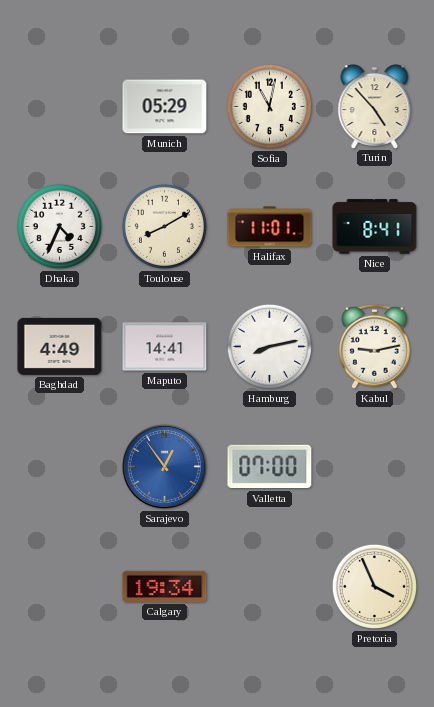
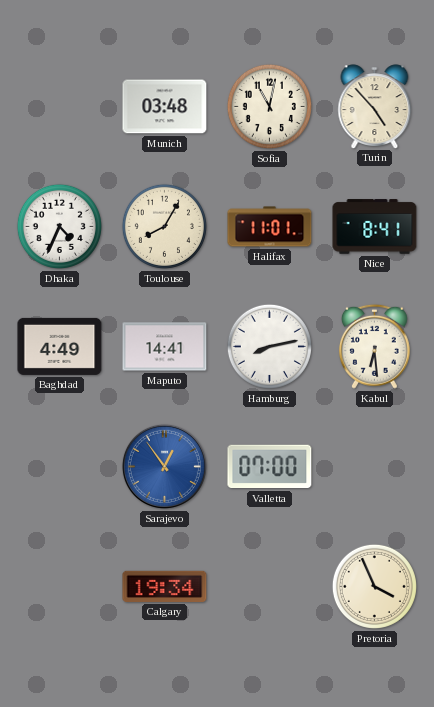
Munich: 05:29 -> 03:48
Toulouse: 8:10 -> 8:05
Kabul: 9:13 -> 6:29
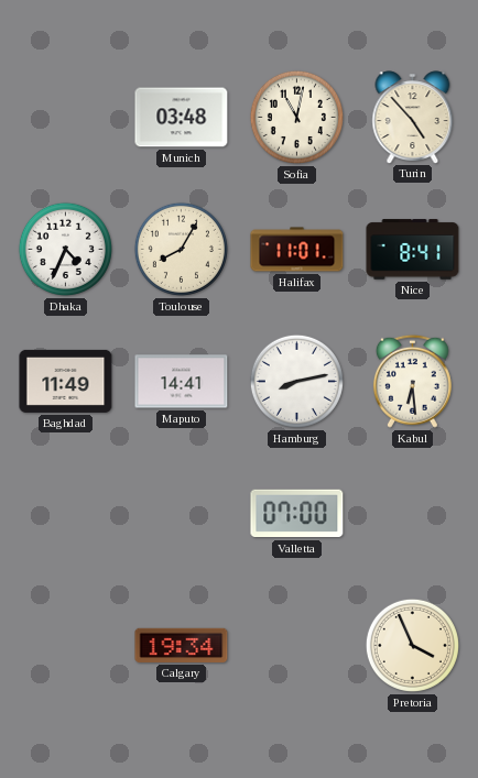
Baghdad: 4:49 -> 11:49
Sarajevo: 12:54 -> none
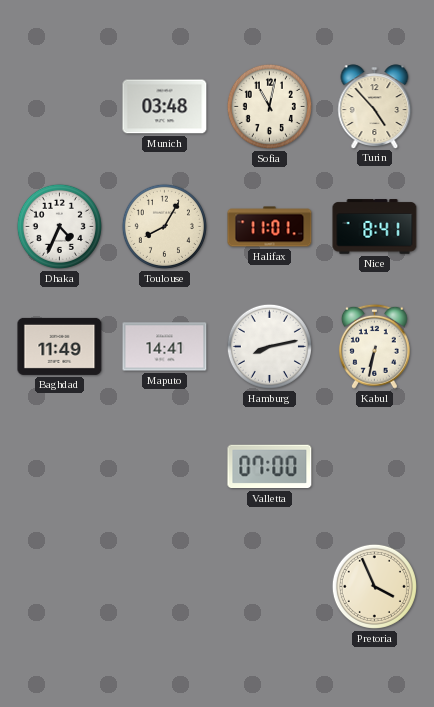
Kabul: 6:29 -> 6:32
Calgary: 19:34 -> none
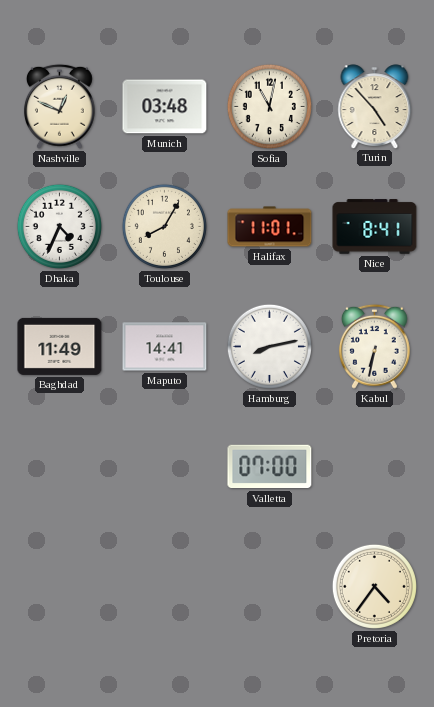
Nashville: none -> 12:49
Pretoria: 3:56 -> 4:36
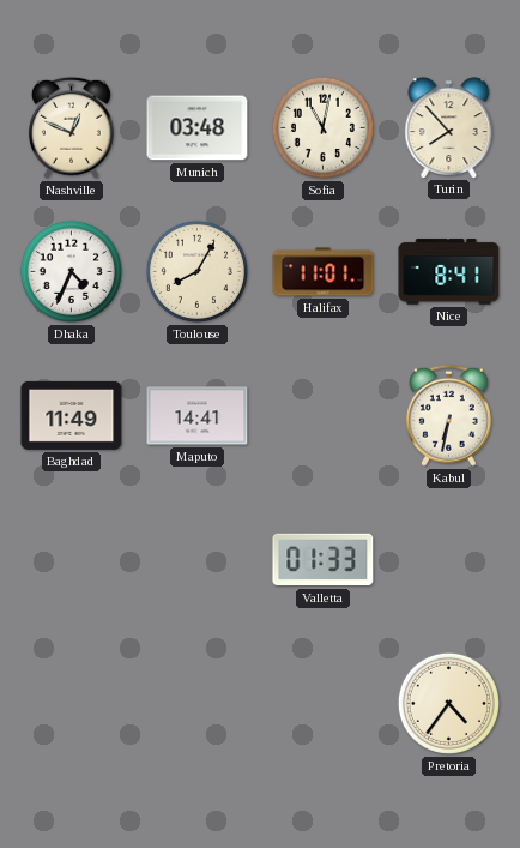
Turin: 4:53 -> 7:53
Hamburg: 8:13 -> none
Valletta: 07:00 -> 01:33
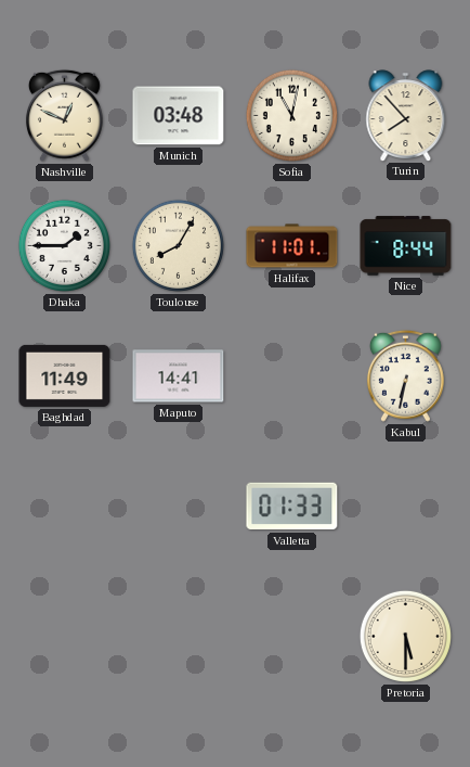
Dhaka: 4:34 -> 1:45
Nice: 8:41 -> 8:44
Pretoria: 4:36 -> 5:30
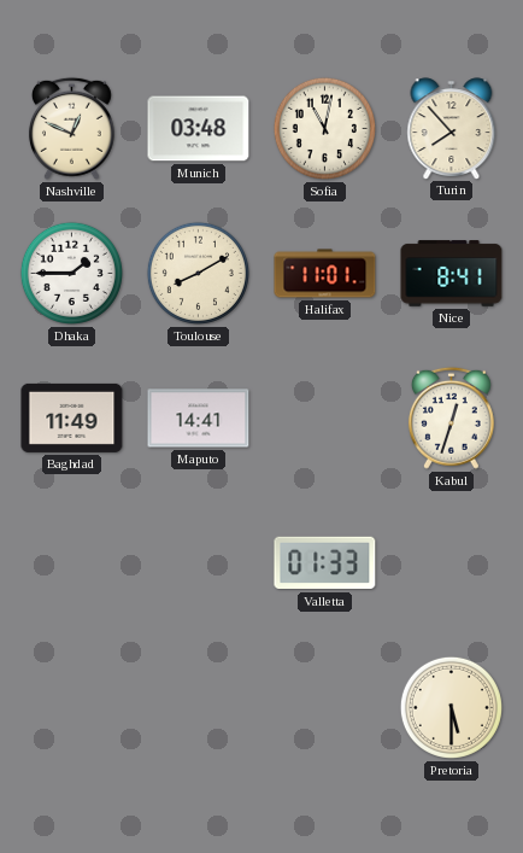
Toulouse: 8:05 -> 8:10
Nice: 8:44 -> 8:41
Kabul: 6:32 -> 12:33
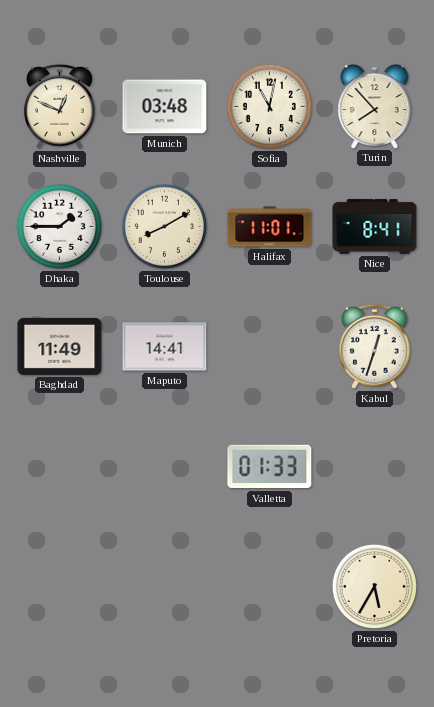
Pretoria: 5:30 -> 5:35
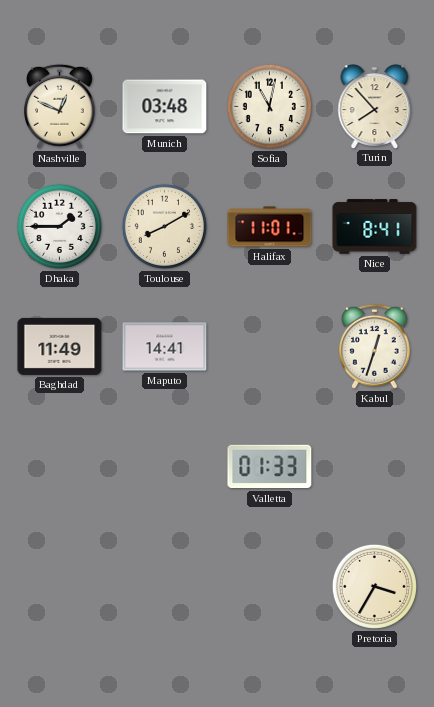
Pretoria: 5:35 -> 3:35
